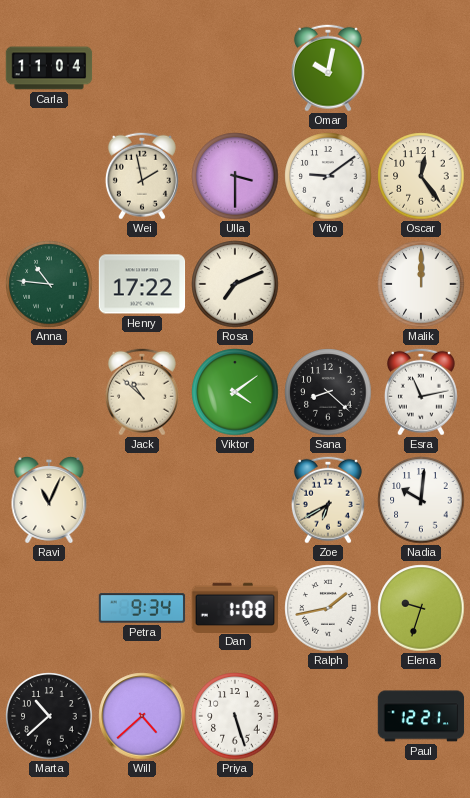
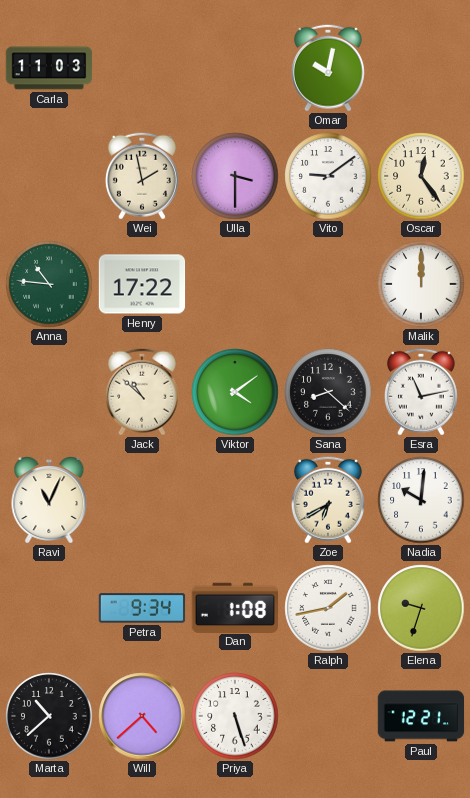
Carla: 11:04 -> 11:03
Rosa: 7:11 -> none
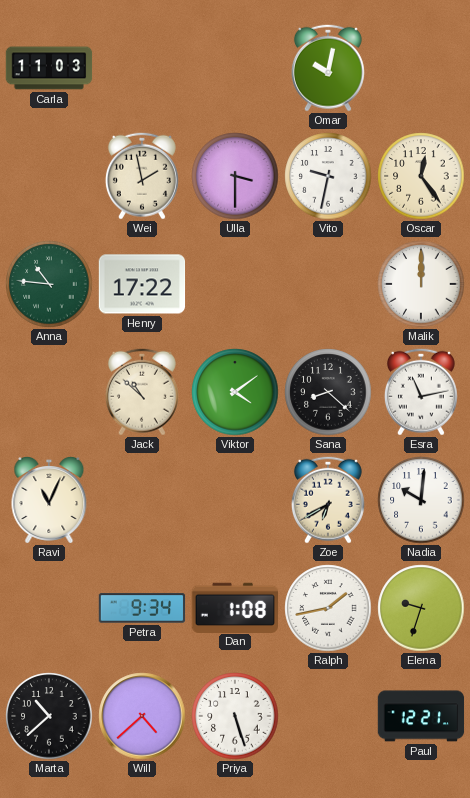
Vito: 9:09 -> 9:32
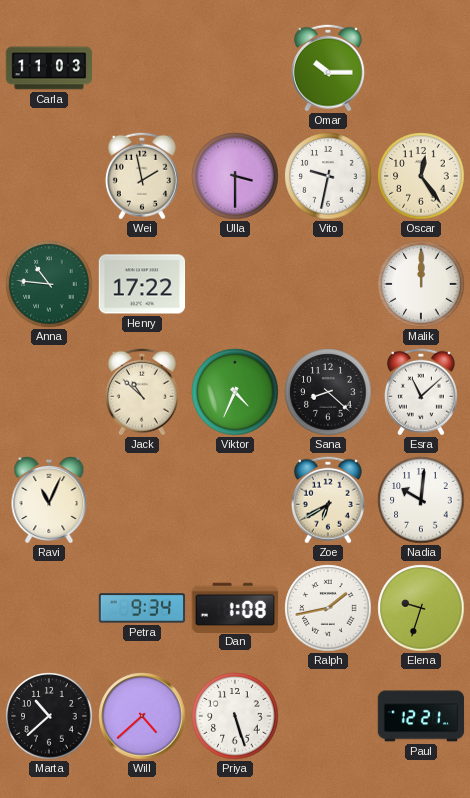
Omar: 10:02 -> 10:15
Viktor: 4:09 -> 4:34
Esra: 11:13 -> 11:08
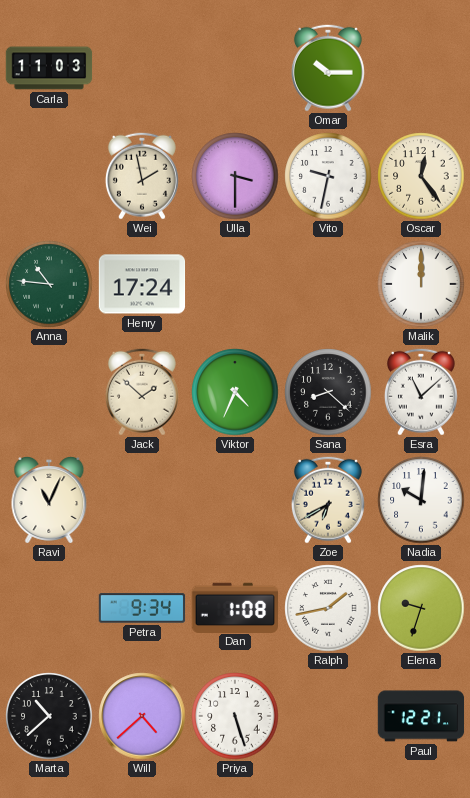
Henry: 17:22 -> 17:24
Jack: 10:52 -> 1:52
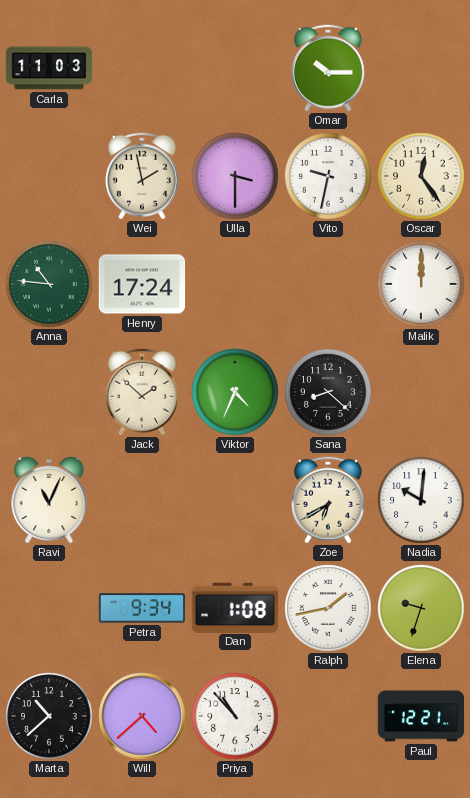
Esra: 11:08 -> none
Priya: 5:27 -> 10:53
